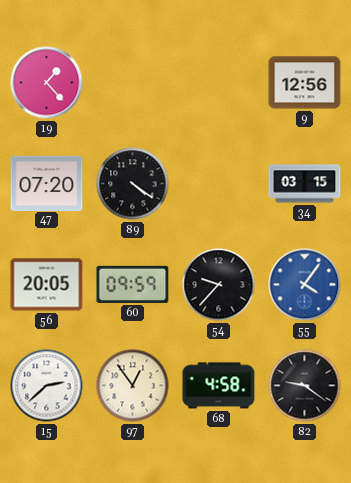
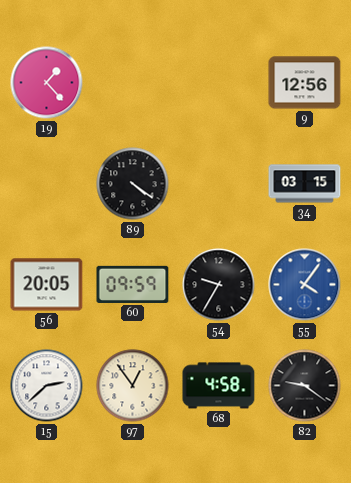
47: 07:20 -> none
54: 9:37 -> 9:35
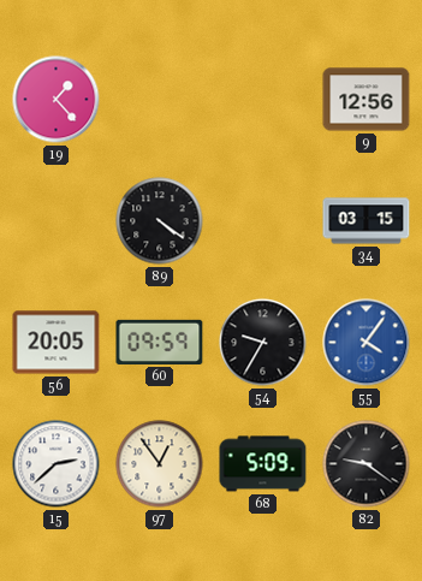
68: 4:58 -> 5:09
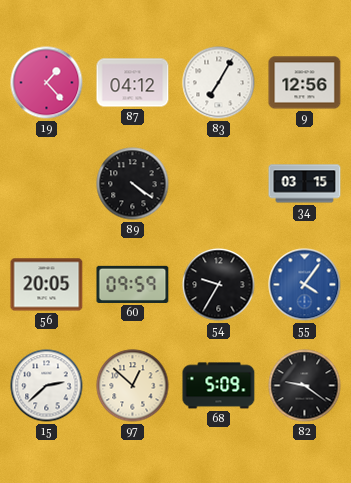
87: none -> 04:12
83: none -> 7:05
97: 12:54 -> 12:52
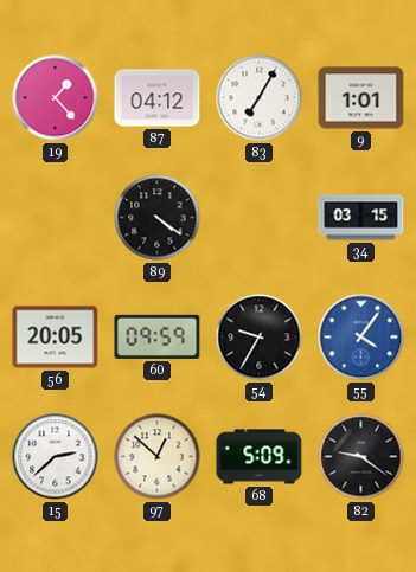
9: 12:56 -> 1:01
